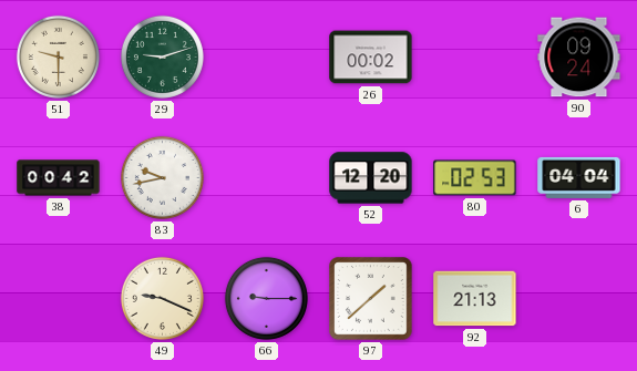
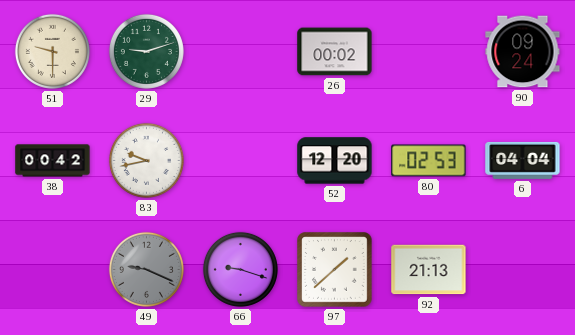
49 dial: cream -> grey
66: 9:15 -> 9:18
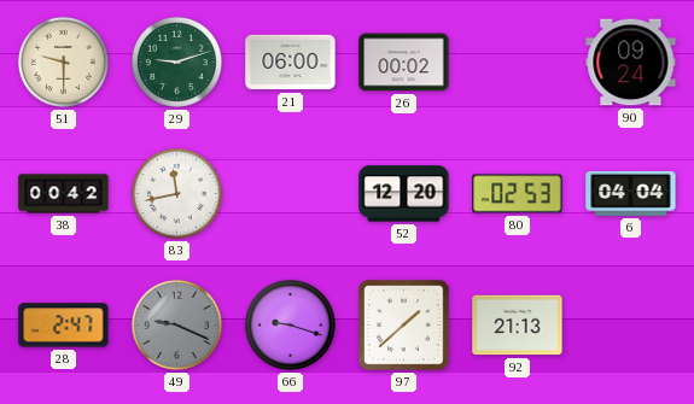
21: none -> 06:00
83: 9:43 -> 11:43
28: none -> 2:47
